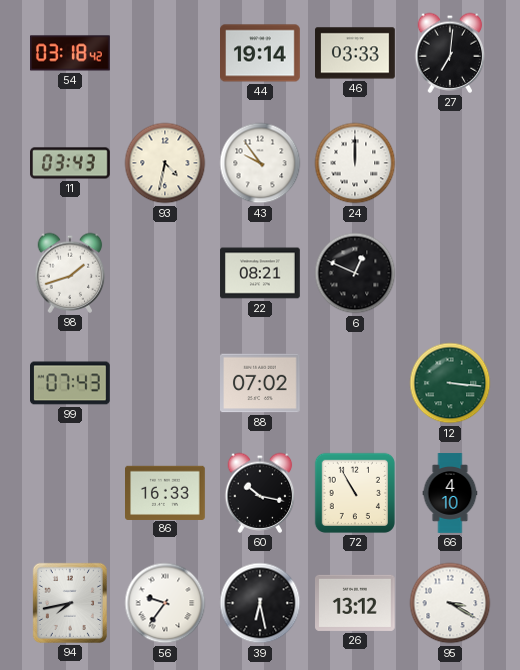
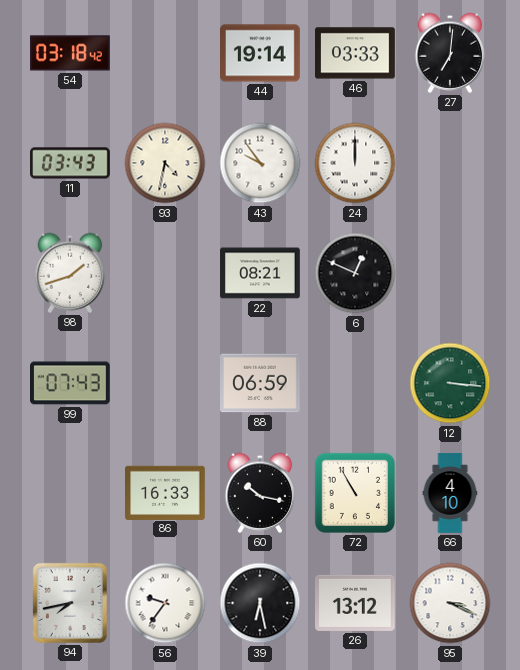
88: 07:02 -> 06:59
95: 3:20 -> 3:19
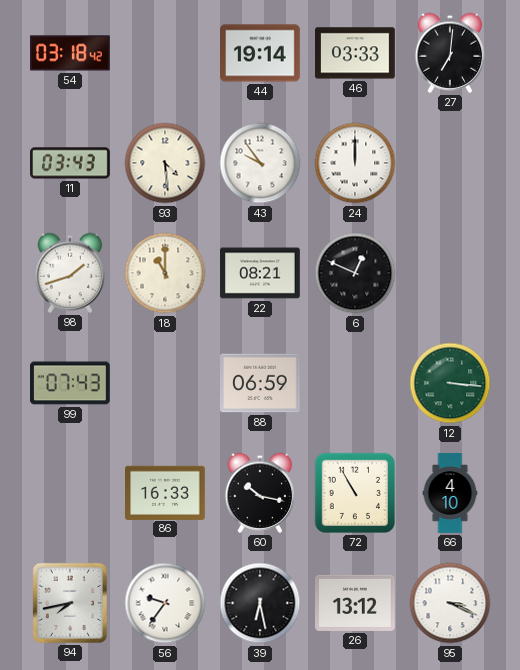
93: 4:32 -> 4:29
18: none -> 11:00
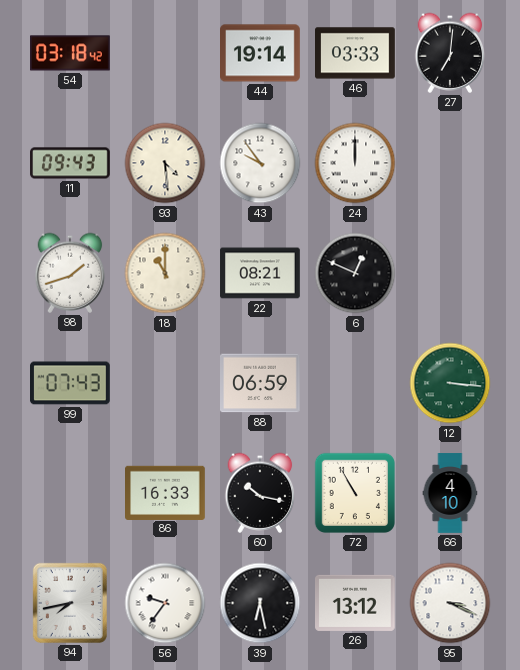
11: 03:43 -> 09:43
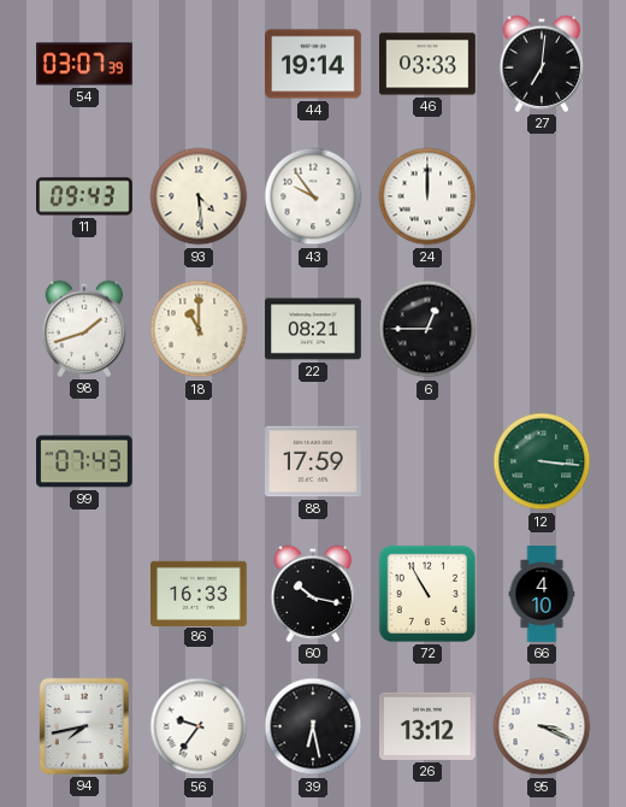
54: 03:18 -> 03:07
6: 12:49 -> 12:45
88: 06:59 -> 17:59
